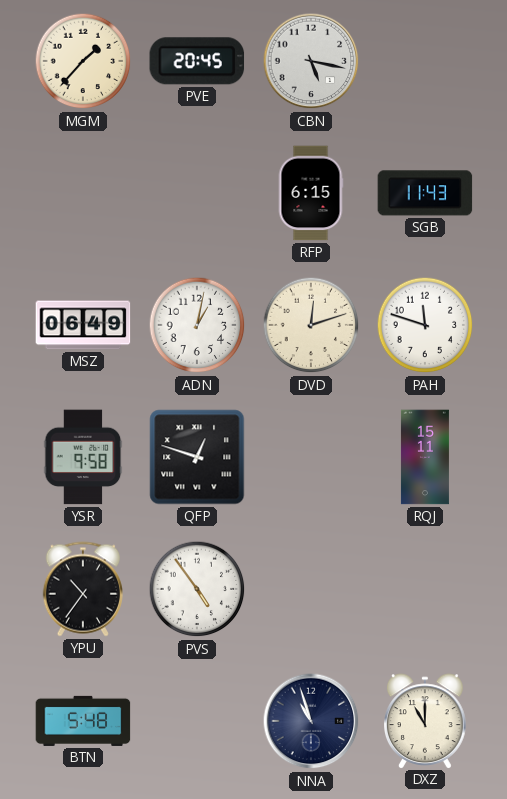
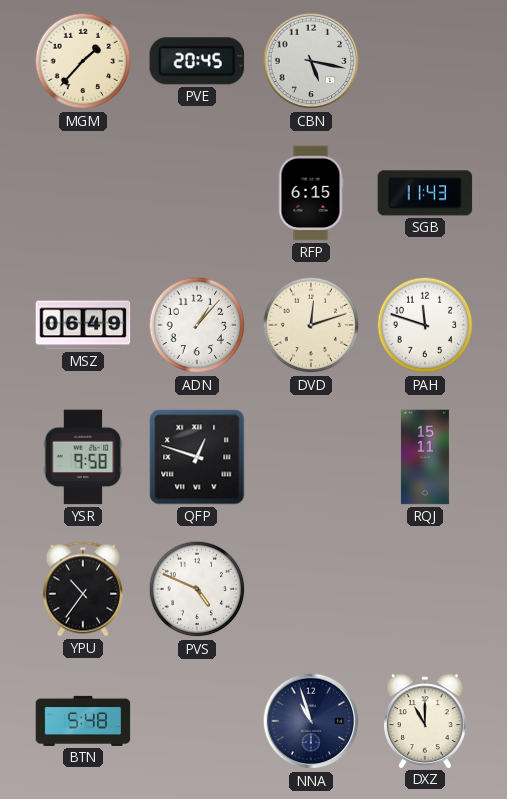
ADN: 1:02 -> 1:07
PVS: 4:54 -> 4:49
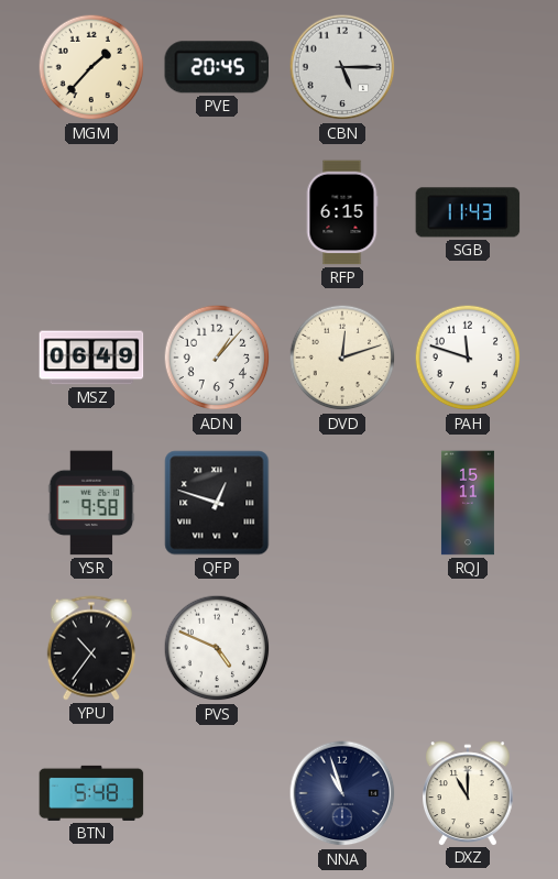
CBN: 5:17 -> 5:15
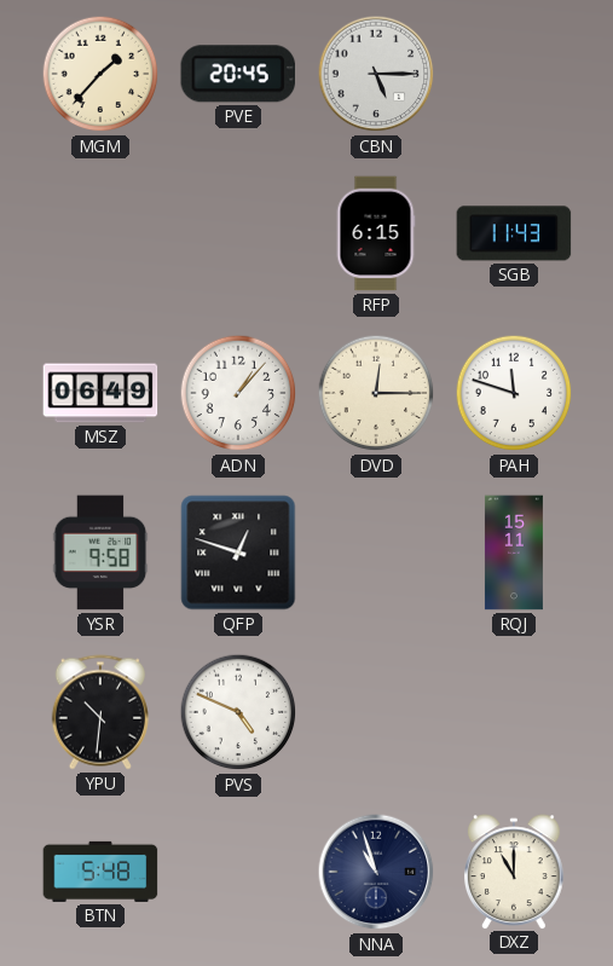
DVD: 12:12 -> 12:15
YPU: 10:36 -> 10:31
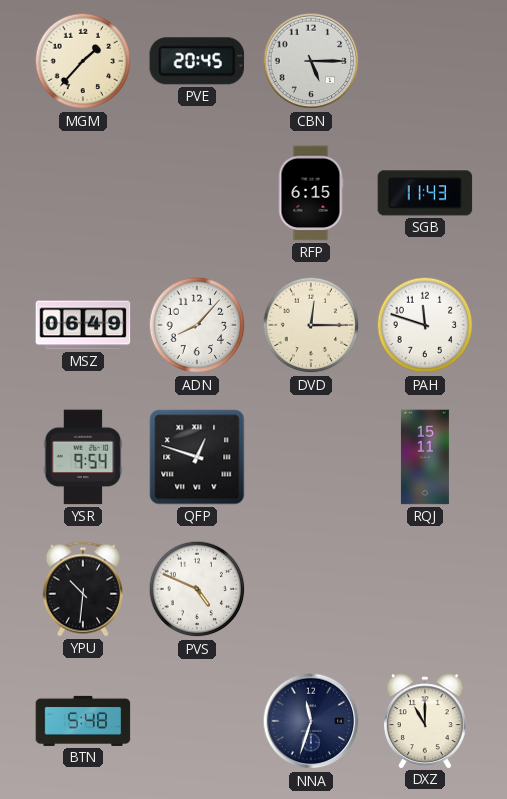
ADN: 1:07 -> 8:07
YSR: 9:58 -> 9:54
NNA: 10:57 -> 11:33
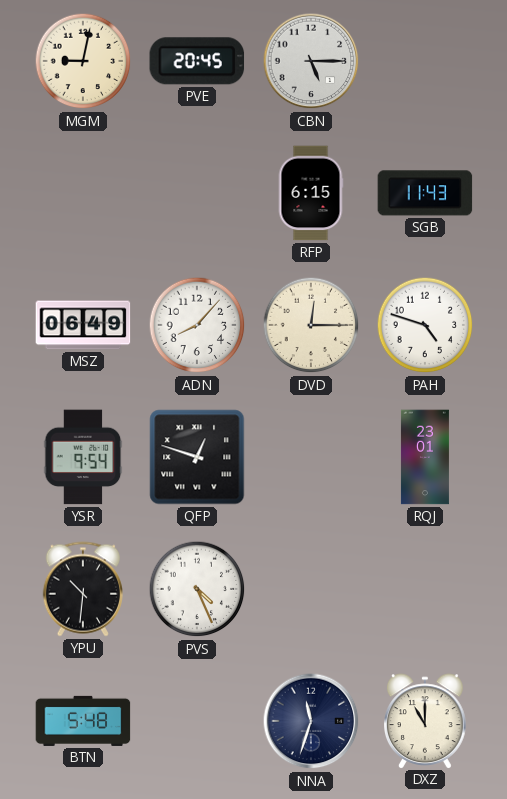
MGM: 1:37 -> 9:02
PAH: 11:48 -> 4:48
RQJ: 15:11 -> 23:01
PVS: 4:49 -> 4:26
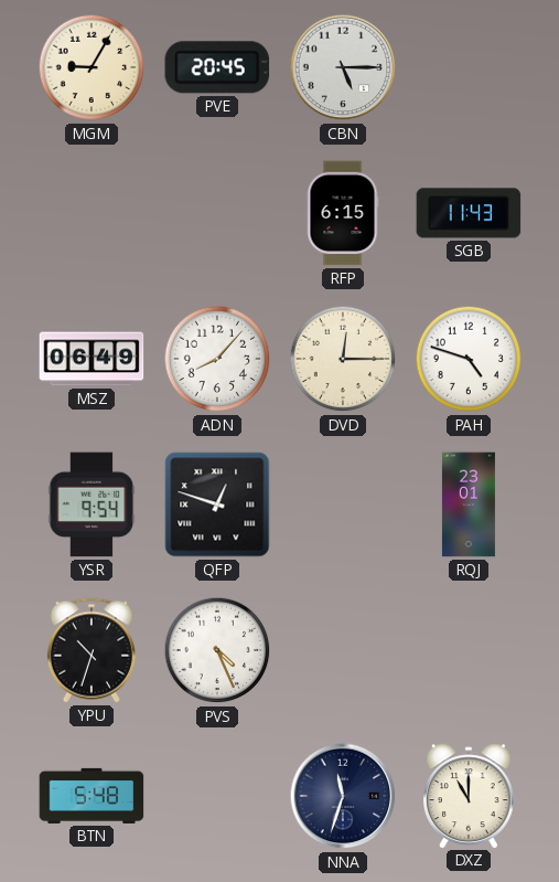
MGM: 9:02 -> 9:05
YPU: 10:31 -> 10:33
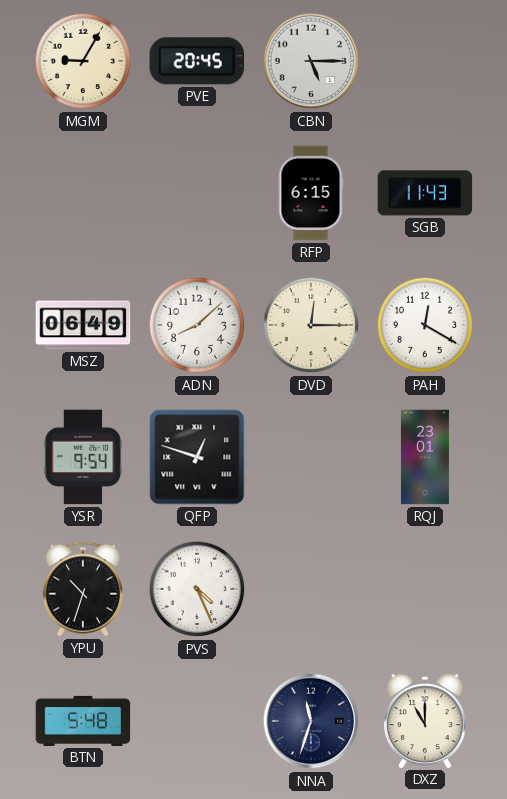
ADN: 8:07 -> 8:08
PAH: 4:48 -> 12:20
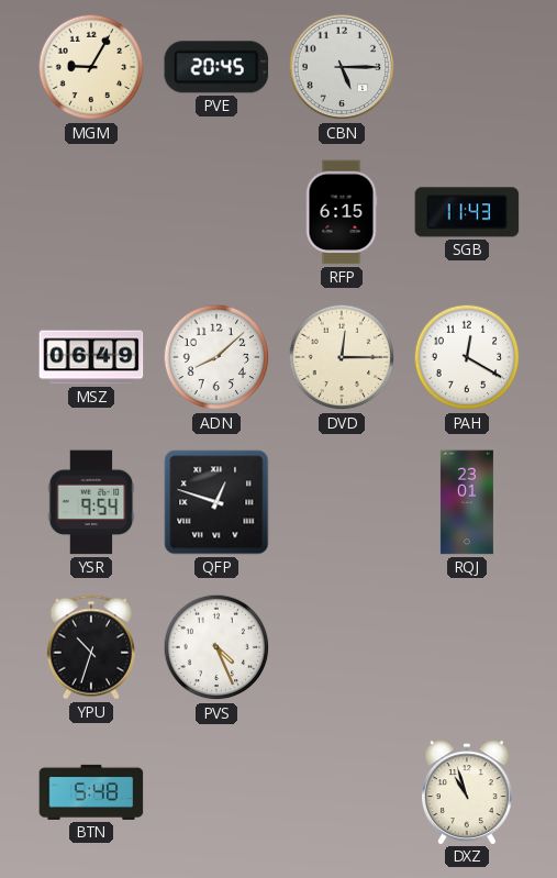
NNA: 11:33 -> none
DXZ: 11:00 -> 10:57
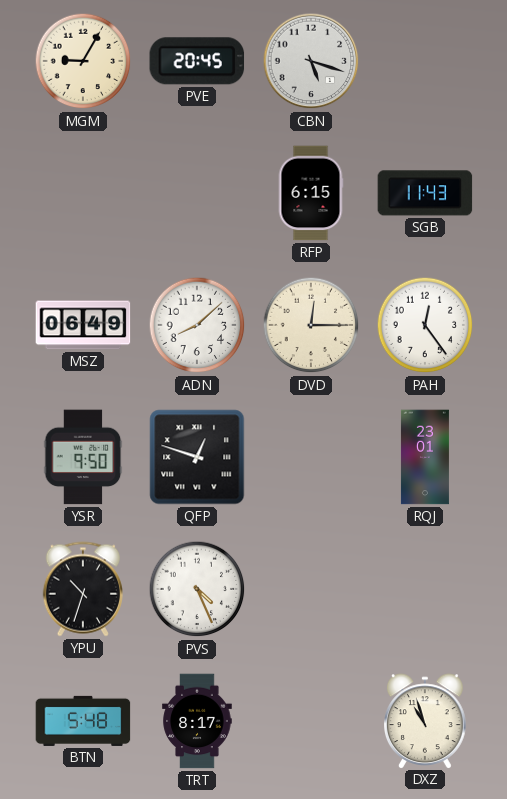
CBN: 5:15 -> 5:18
PAH: 12:20 -> 12:24
YSR: 9:54 -> 9:50
TRT: none -> 8:17
